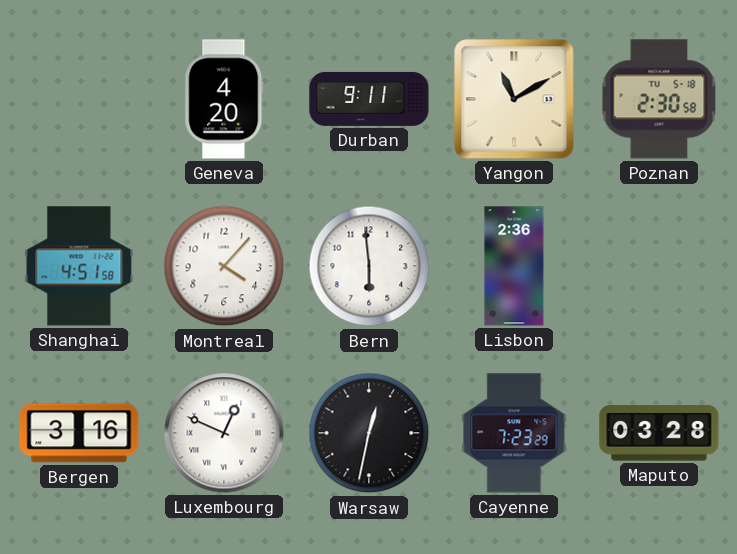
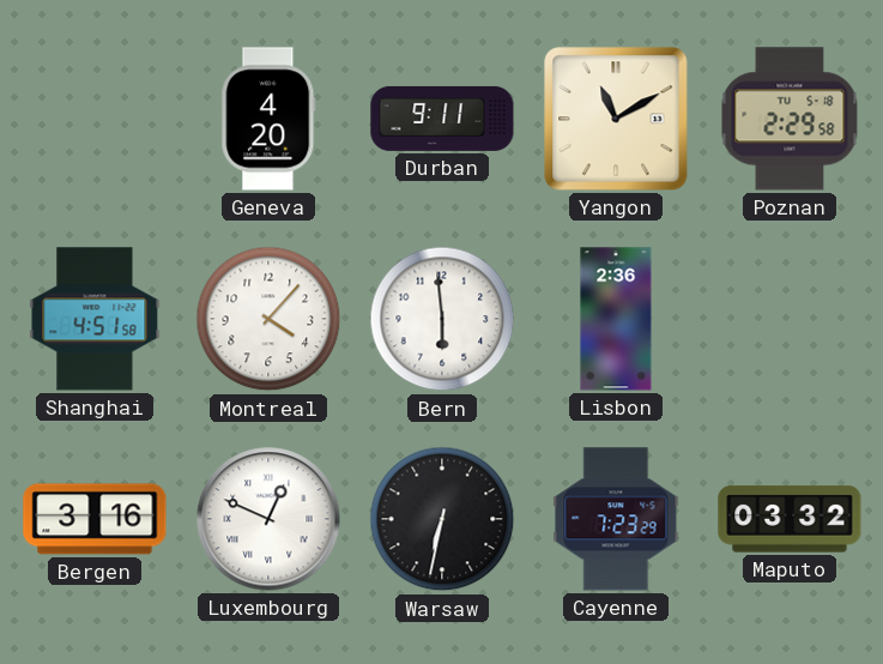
Poznan: 2:30 -> 2:29
Warsaw: 12:32 -> 6:32
Maputo: 03:28 -> 03:32
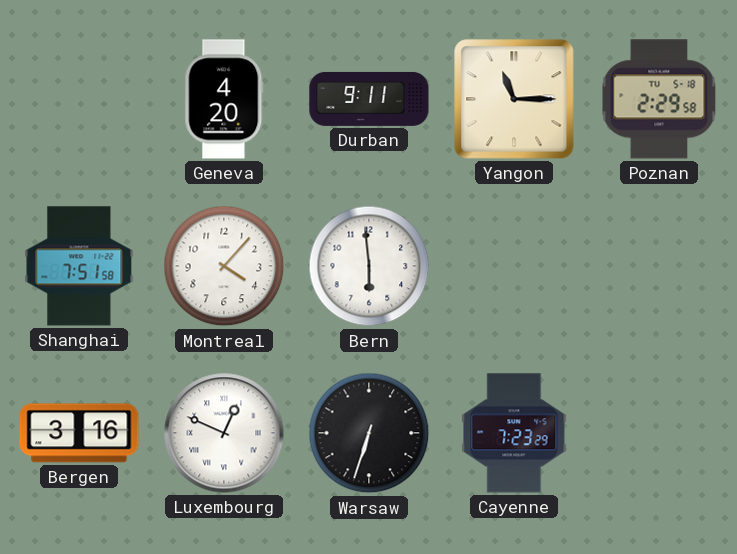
Yangon: 11:10 -> 11:15
Shanghai: 4:51 -> 7:51
Lisbon: 2:36 -> none
Warsaw: 6:32 -> 6:33
Maputo: 03:32 -> none
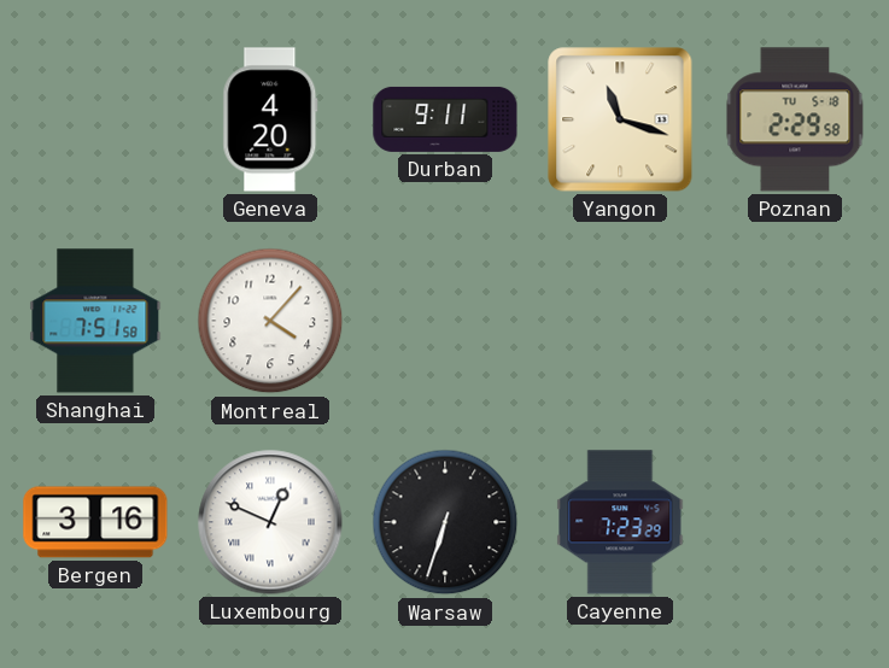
Yangon: 11:15 -> 11:18
Bern: 5:59 -> none
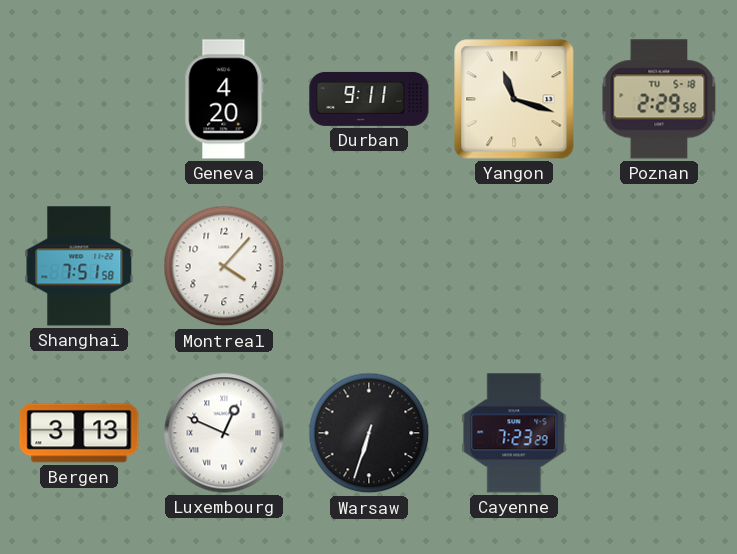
Bergen: 3:16 -> 3:13
